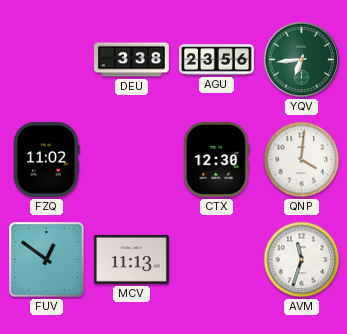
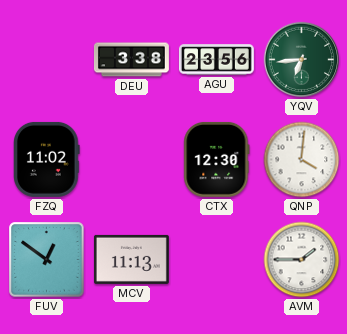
AVM: 11:33 -> 1:45
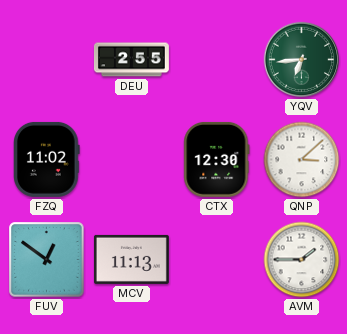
DEU: 3:38 -> 2:55
AGU: 23:56 -> none
QNP: 4:01 -> 3:08
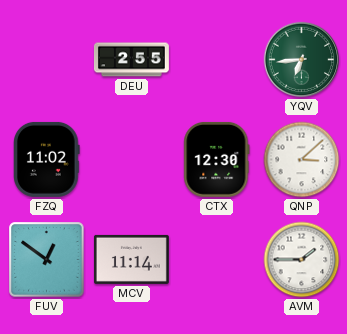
MCV: 11:13 -> 11:14
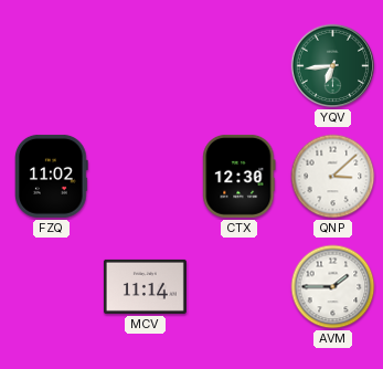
DEU: 2:55 -> none
FUV: 12:51 -> none
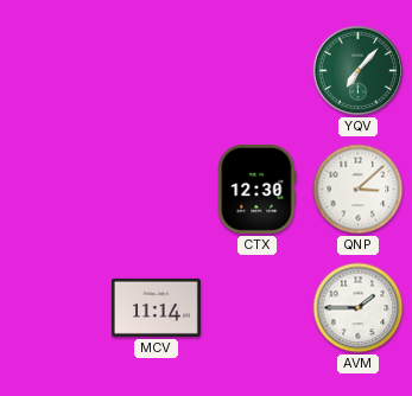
YQV: 6:44 -> 7:07
FZQ: 11:02 -> none
